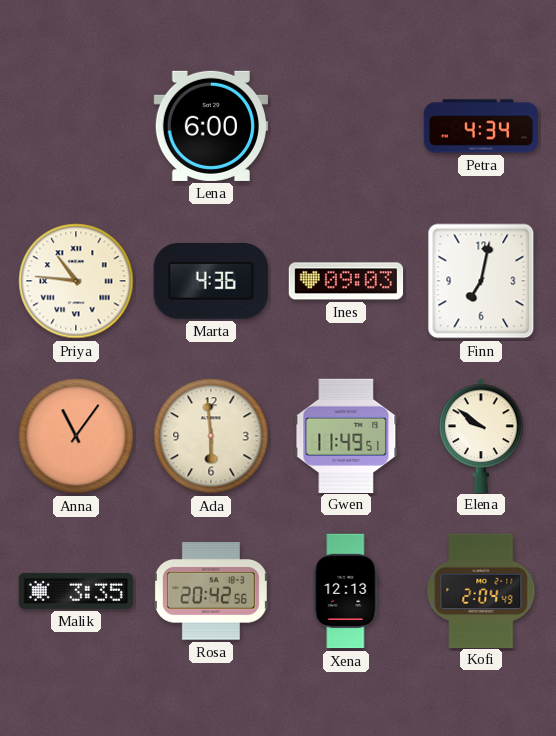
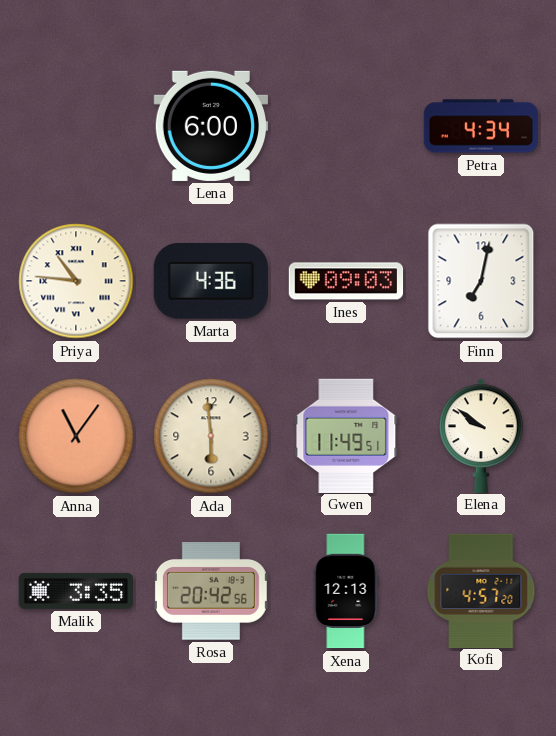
Kofi: 2:04 -> 4:57
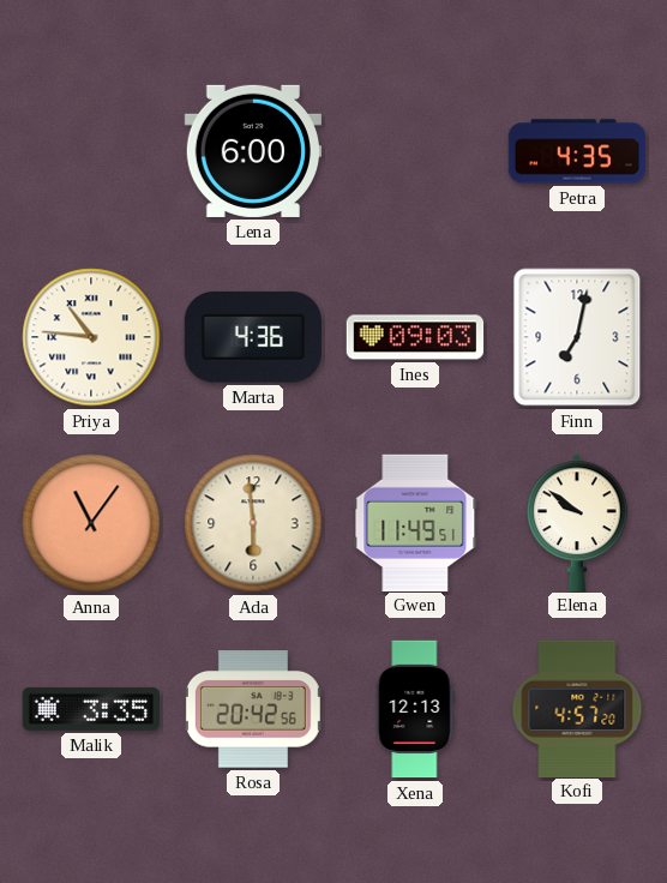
Petra: 4:34 -> 4:35
